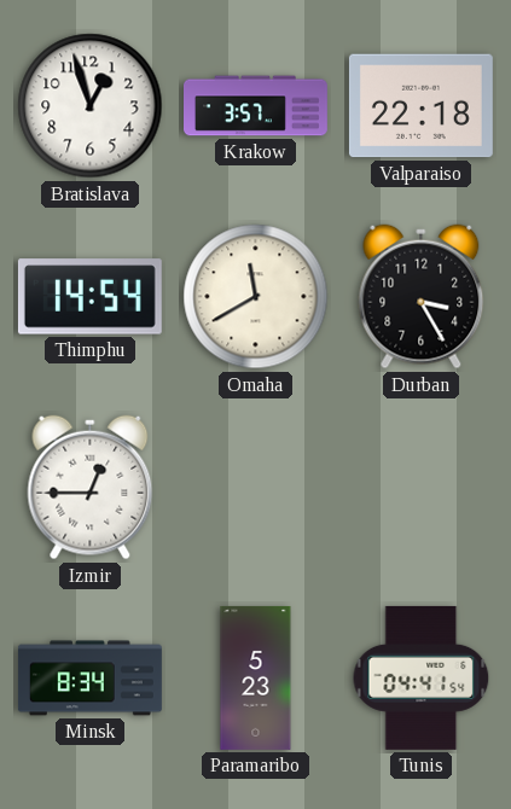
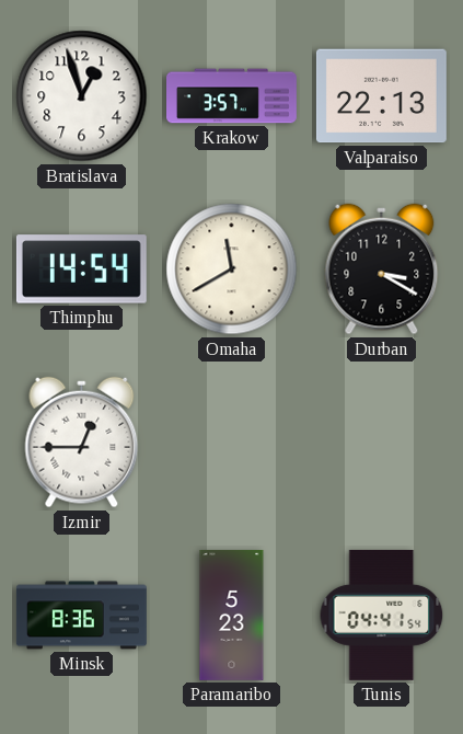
Valparaiso: 22:18 -> 22:13
Durban: 3:25 -> 3:20
Minsk: 8:34 -> 8:36
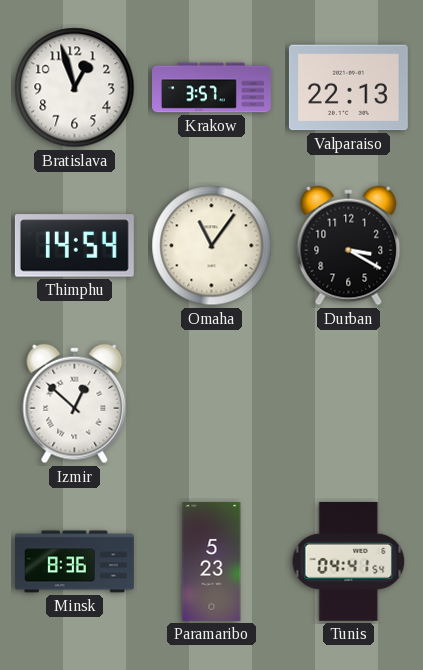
Omaha: 11:40 -> 11:06
Izmir: 12:45 -> 12:52
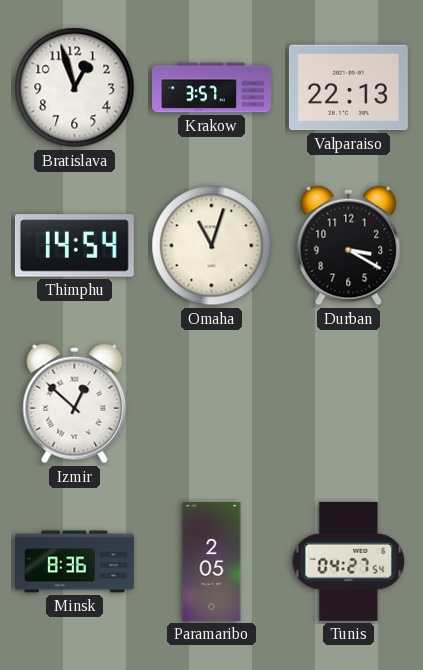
Omaha: 11:06 -> 11:03
Paramaribo: 5:23 -> 2:05
Tunis: 04:41 -> 04:27
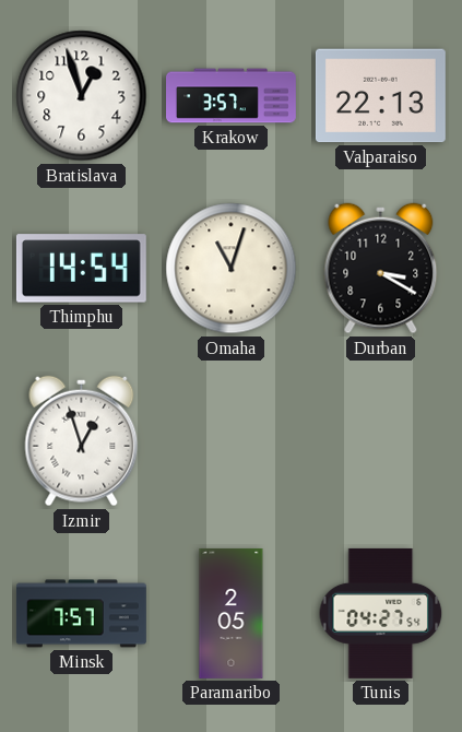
Izmir: 12:52 -> 12:57
Minsk: 8:36 -> 7:57
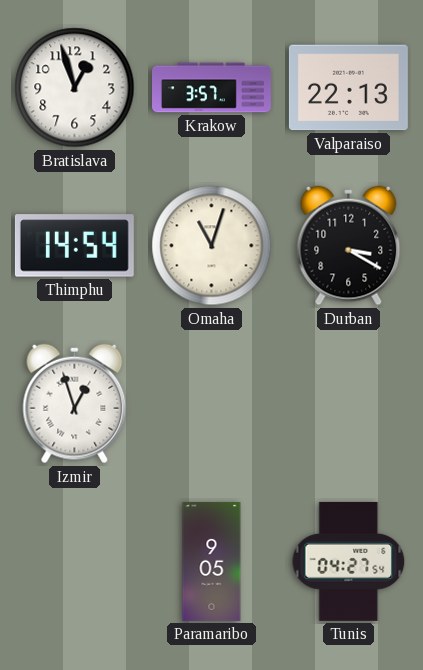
Minsk: 7:57 -> none
Paramaribo: 2:05 -> 9:05
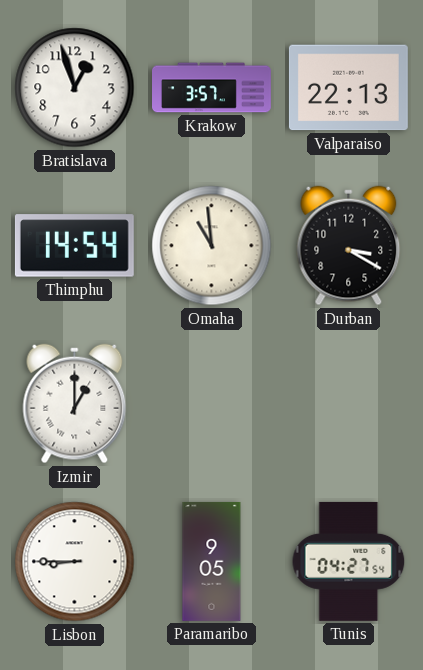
Omaha: 11:03 -> 10:59
Izmir: 12:57 -> 1:00
Lisbon: none -> 8:45
